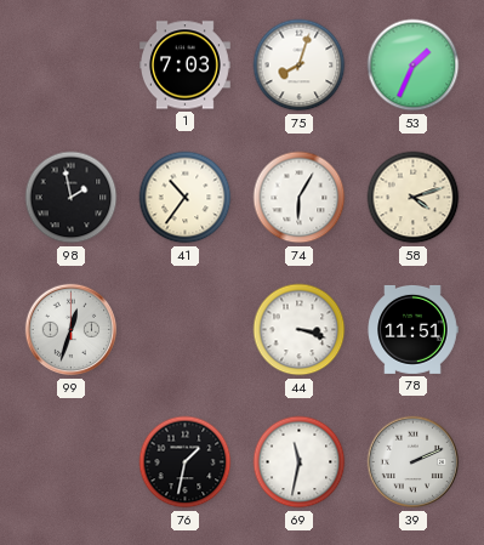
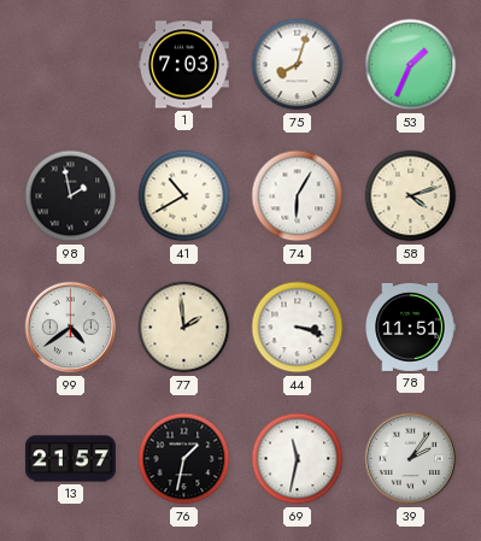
41: 10:36 -> 10:40
99: 12:33 -> 4:39
77: none -> 1:59
13: none -> 21:57
39: 2:11 -> 2:06
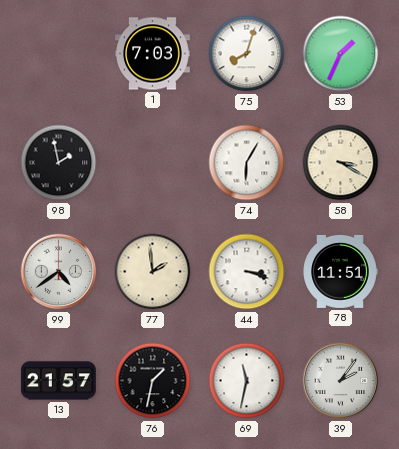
41: 10:40 -> none
58: 4:12 -> 3:20
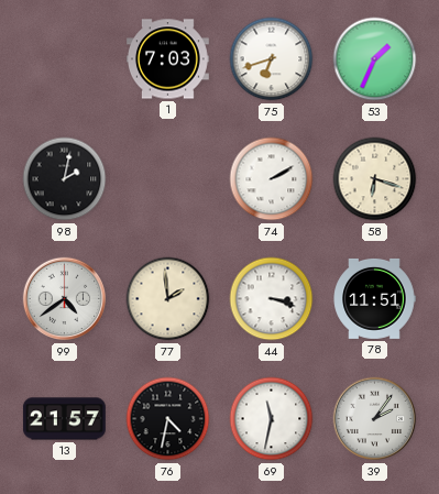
75: 8:03 -> 6:42
98: 1:58 -> 2:02
74: 6:05 -> 2:10
58: 3:20 -> 6:18
76: 1:32 -> 4:32
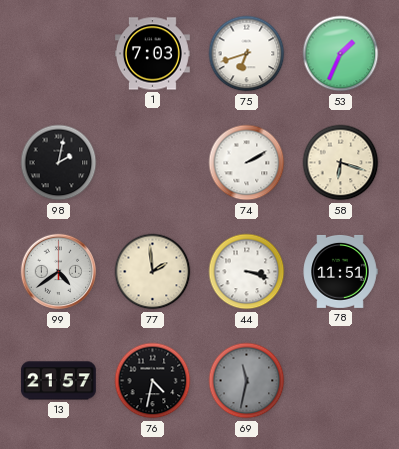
69 dial: white -> grey
39: 2:06 -> none
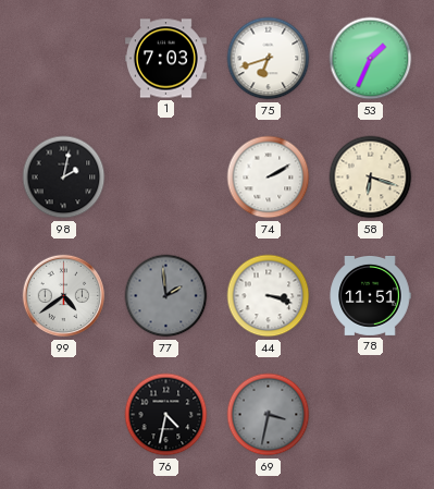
77 dial: cream -> grey
13: 21:57 -> none
69: 11:32 -> 3:32
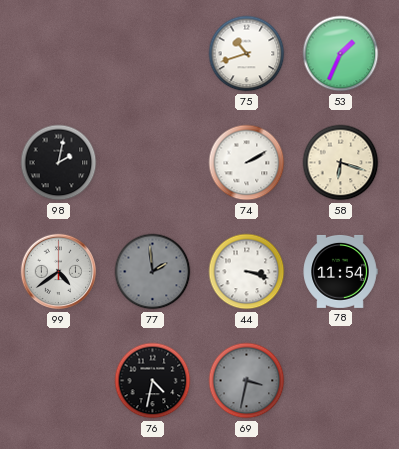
1: 7:03 -> none
75: 6:42 -> 10:42
78: 11:51 -> 11:54
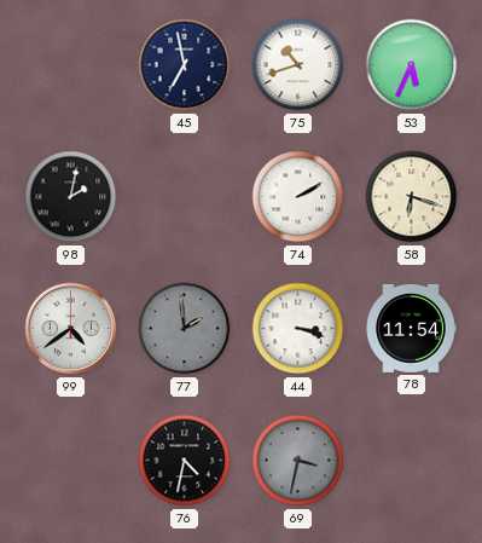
45: none -> 6:58
53: 1:34 -> 5:34
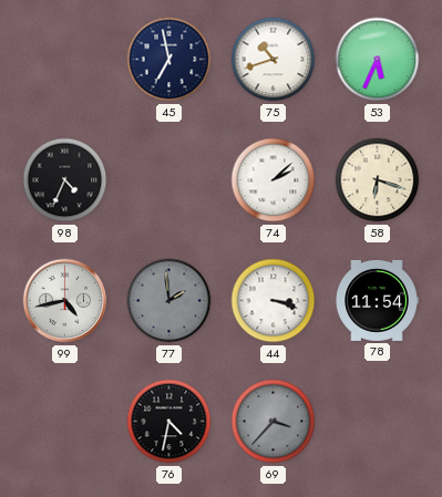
98: 2:02 -> 4:34
74: 2:10 -> 2:08
99: 4:39 -> 4:43
69: 3:32 -> 3:37
